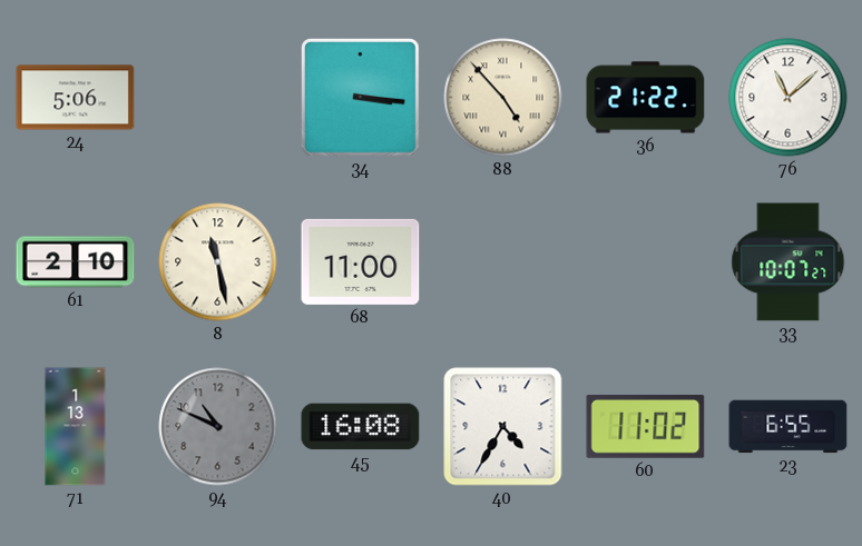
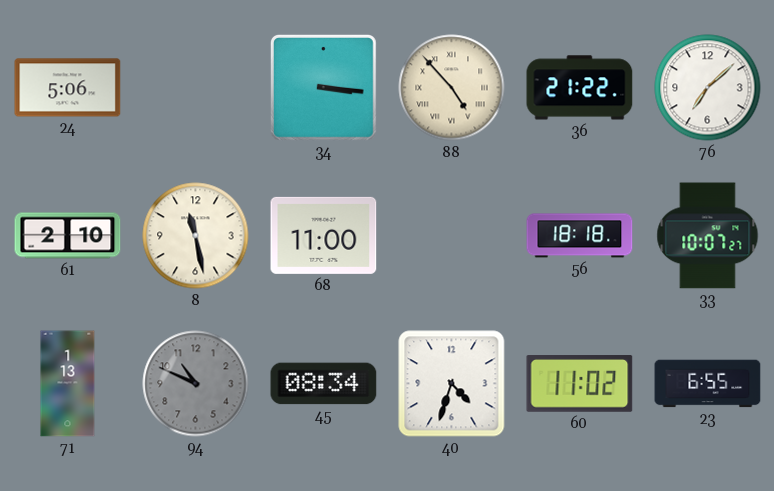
76: 11:08 -> 7:08
56: none -> 18:18
45: 16:08 -> 08:34
40: 4:35 -> 4:33
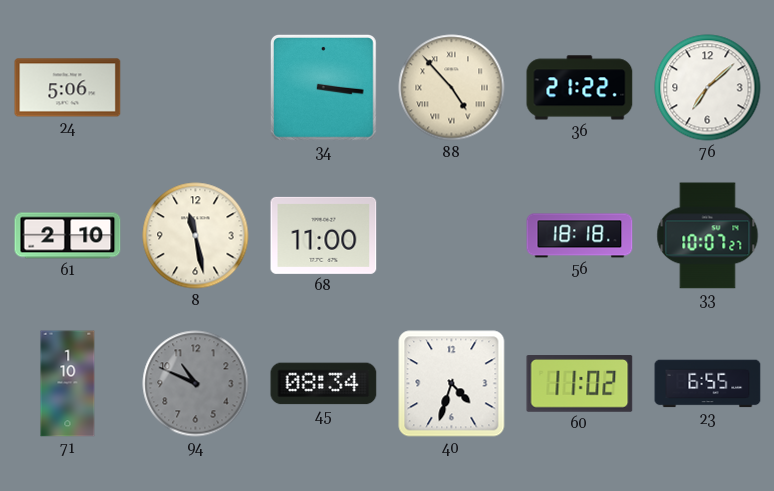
71: 1:13 -> 1:10
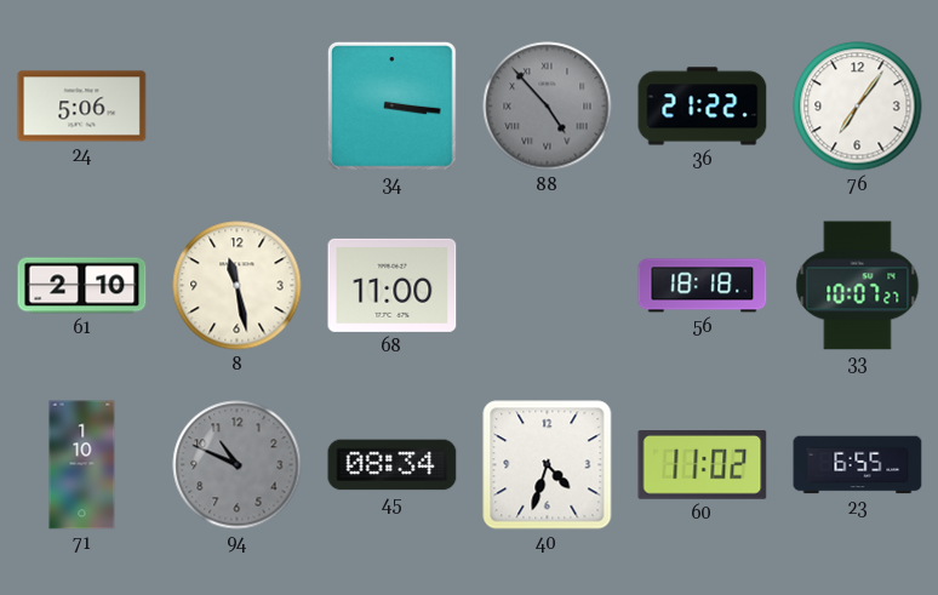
88 dial: cream -> grey
76: 7:08 -> 7:06
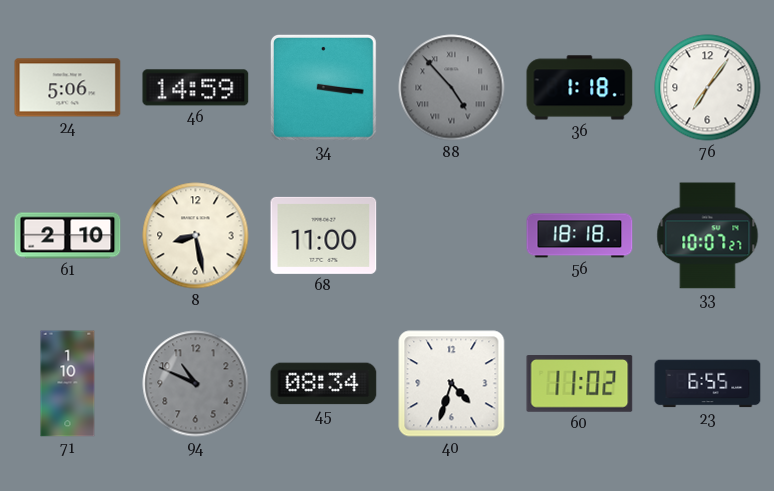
46: none -> 14:59
36: 21:22 -> 1:18
8: 11:28 -> 8:28
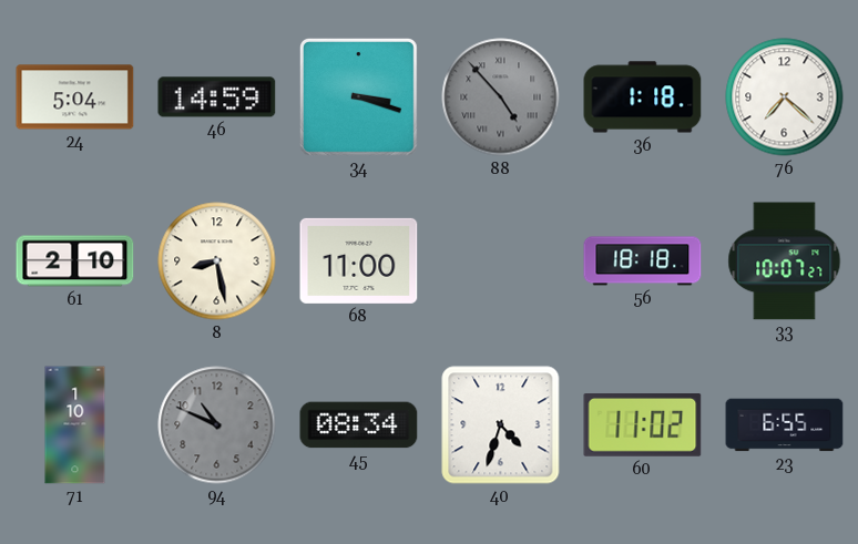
24: 5:06 -> 5:04
34: 3:16 -> 3:18
76: 7:06 -> 7:22
